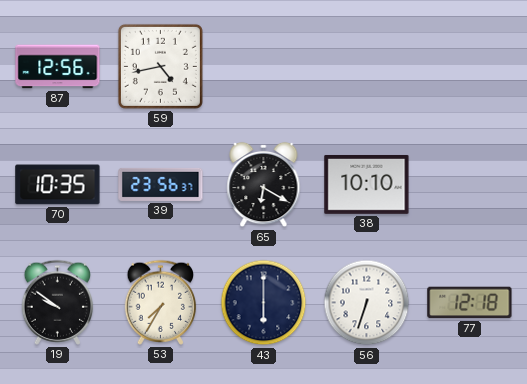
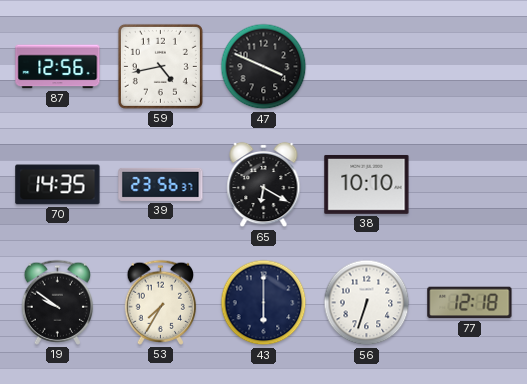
47: none -> 3:49
70: 10:35 -> 14:35
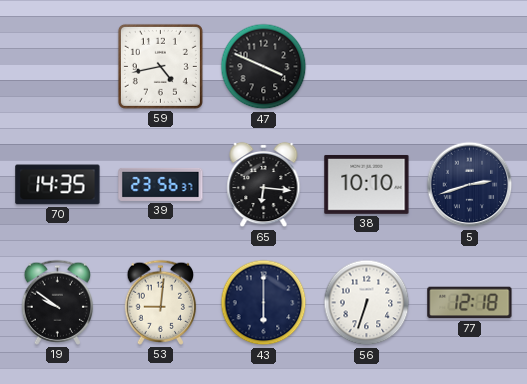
87: 12:56 -> none
65: 6:20 -> 6:16
5: none -> 2:42
53: 7:35 -> 9:01
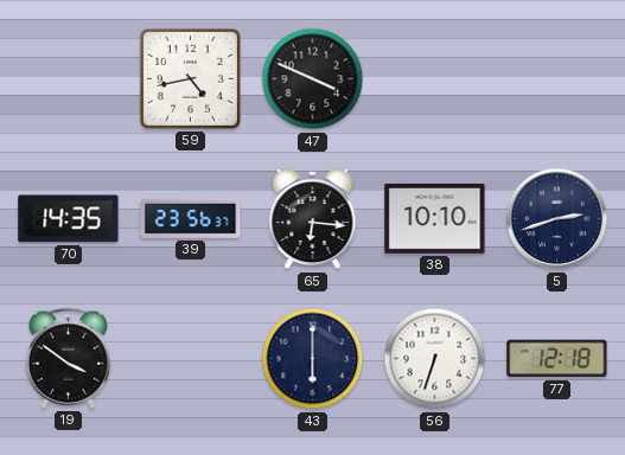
19: 9:51 -> 3:51
53: 9:01 -> none
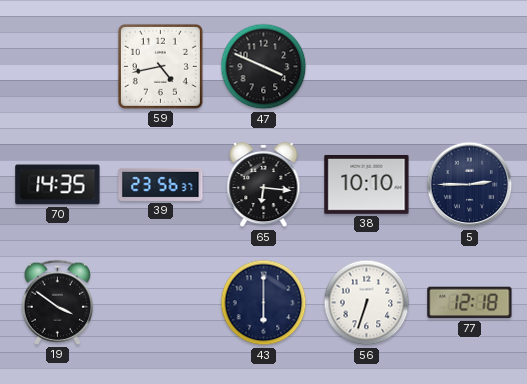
5: 2:42 -> 2:45
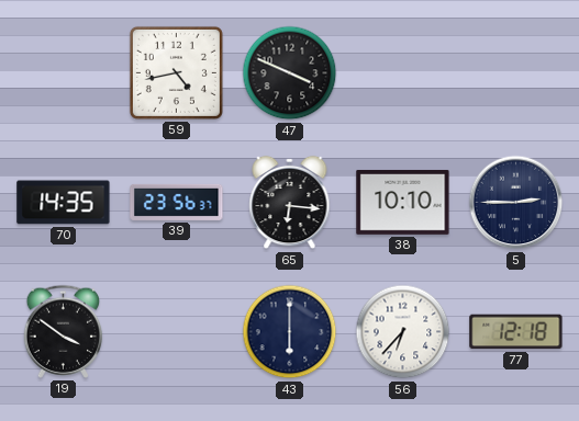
56: 6:33 -> 6:37
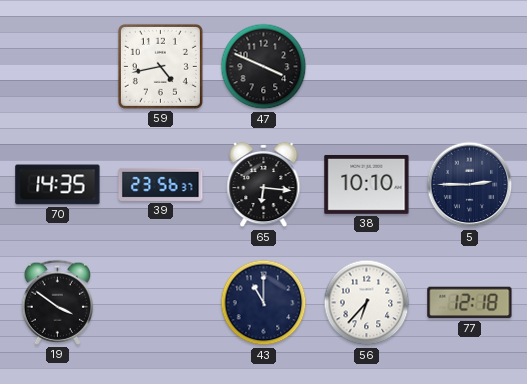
43: 6:00 -> 11:00
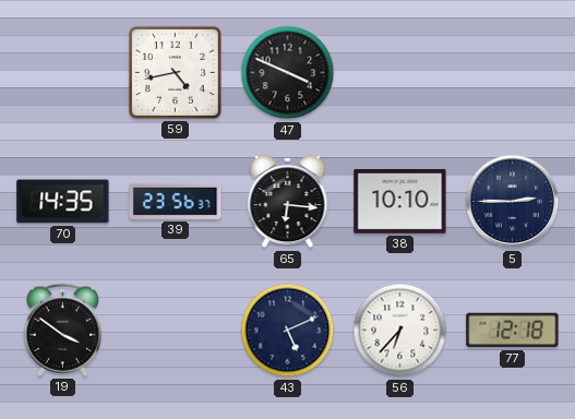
43: 11:00 -> 5:11
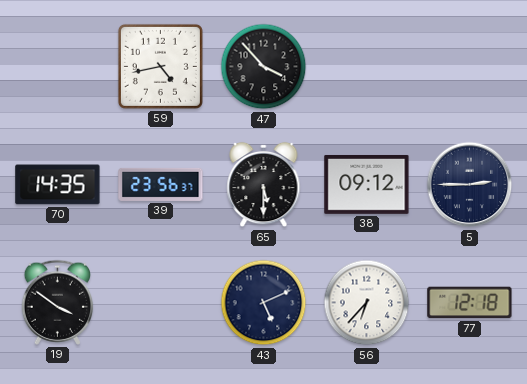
47: 3:49 -> 3:53
65: 6:16 -> 5:30
38: 10:10 -> 09:12
